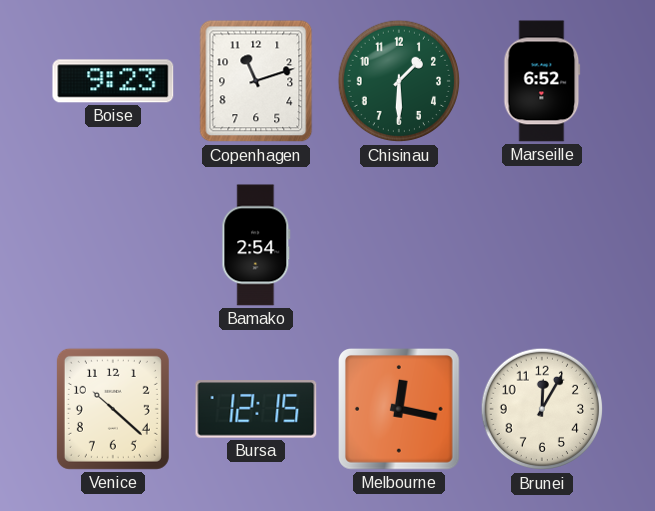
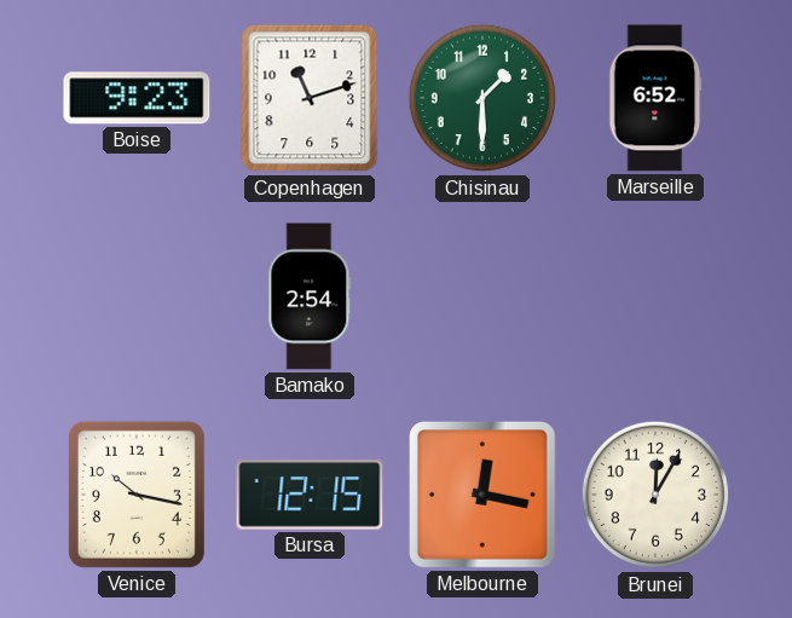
Venice: 10:22 -> 10:17
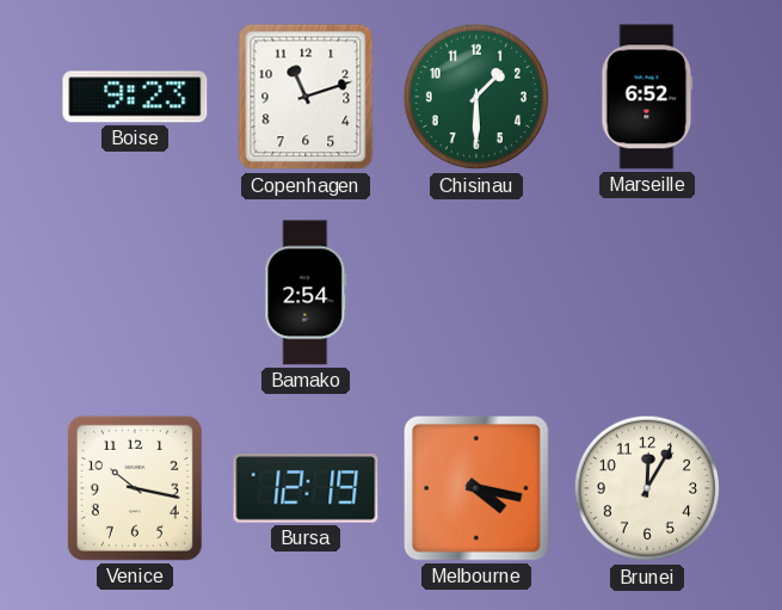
Bursa: 12:15 -> 12:19
Melbourne: 12:17 -> 4:17
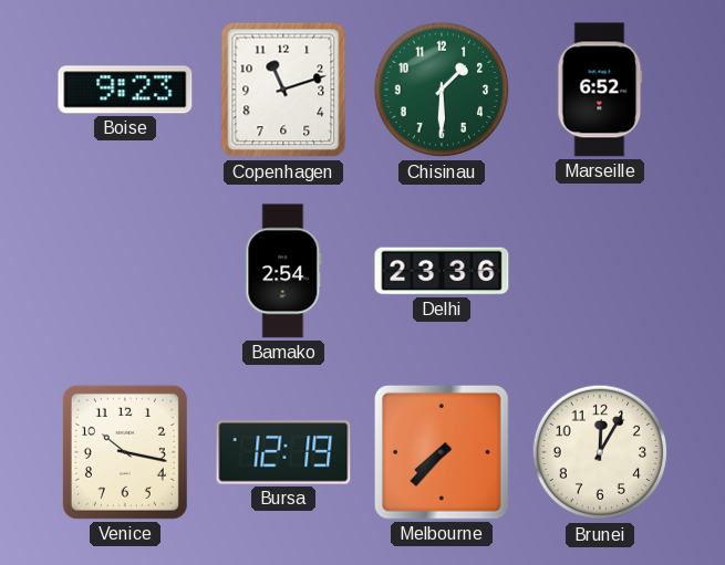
Delhi: none -> 23:36
Melbourne: 4:17 -> 7:37
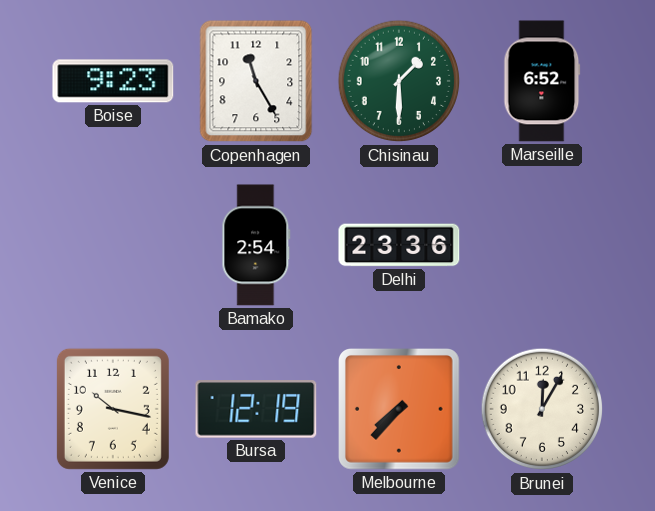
Copenhagen: 11:12 -> 11:25
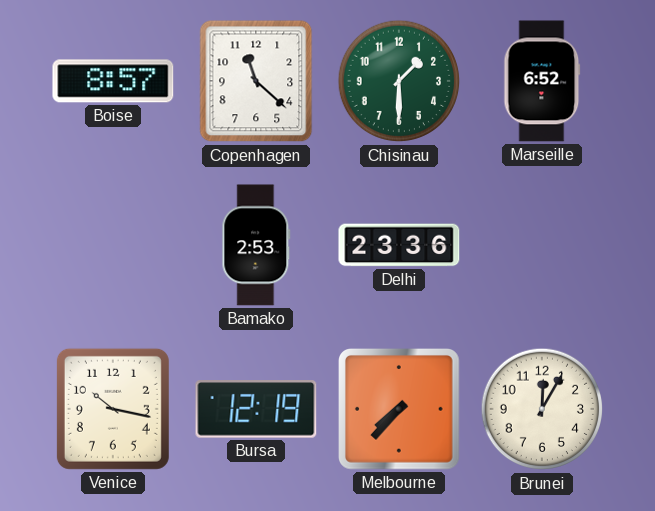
Boise: 9:23 -> 8:57
Copenhagen: 11:25 -> 11:22
Bamako: 2:54 -> 2:53
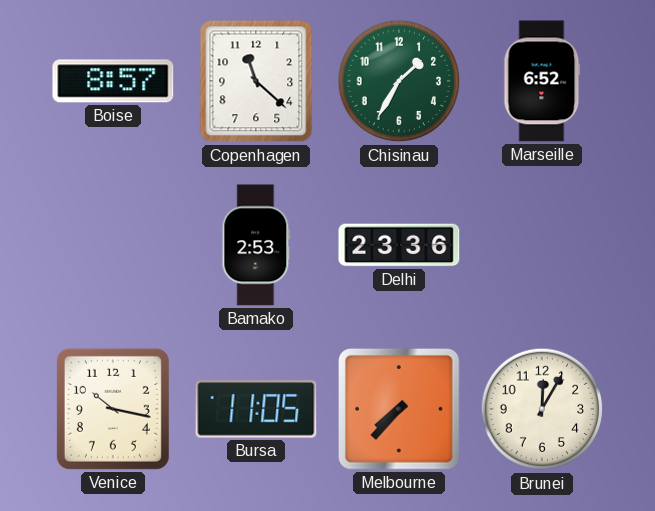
Chisinau: 1:30 -> 1:35
Bursa: 12:19 -> 11:05
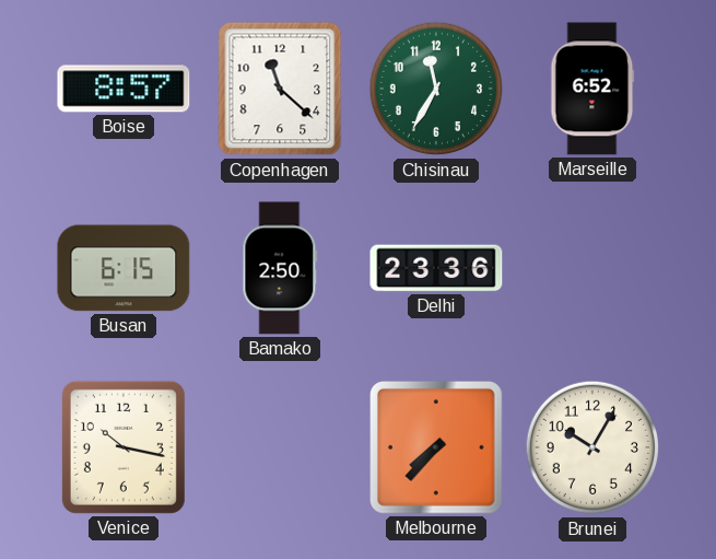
Chisinau: 1:35 -> 11:35
Busan: none -> 6:15
Bamako: 2:53 -> 2:50
Bursa: 11:05 -> none
Brunei: 12:05 -> 10:05
